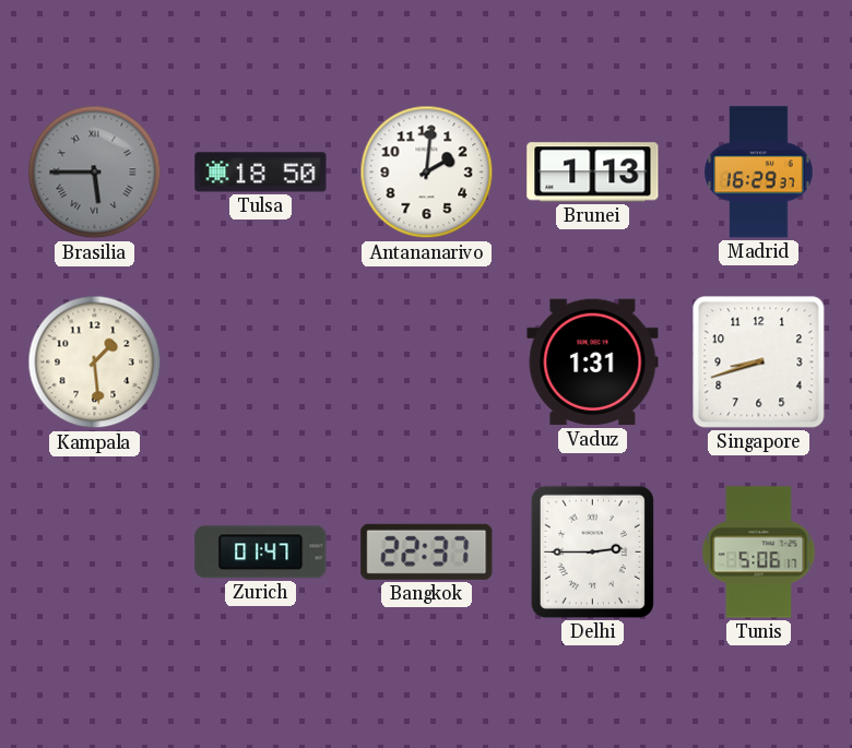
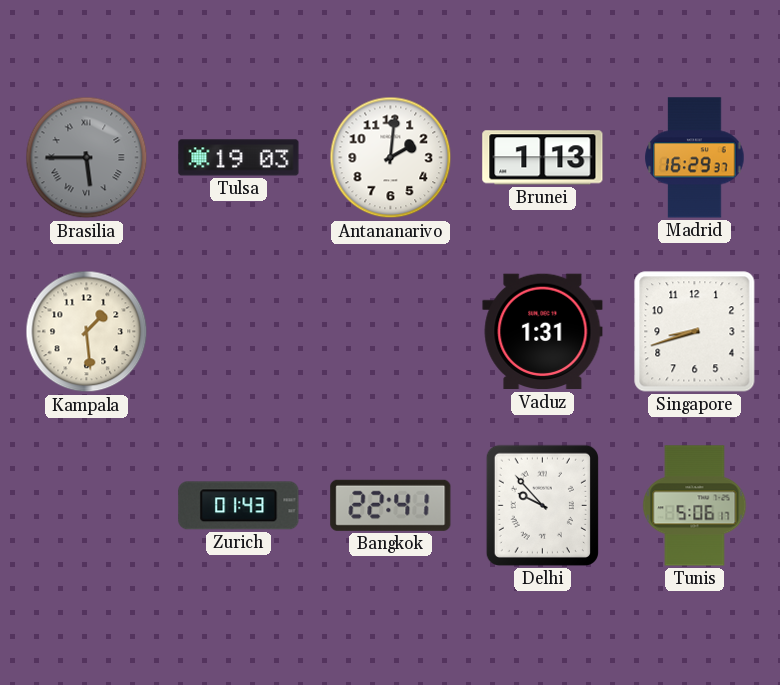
Tulsa: 18:50 -> 19:03
Zurich: 01:47 -> 01:43
Bangkok: 22:37 -> 22:41
Delhi: 2:45 -> 9:53
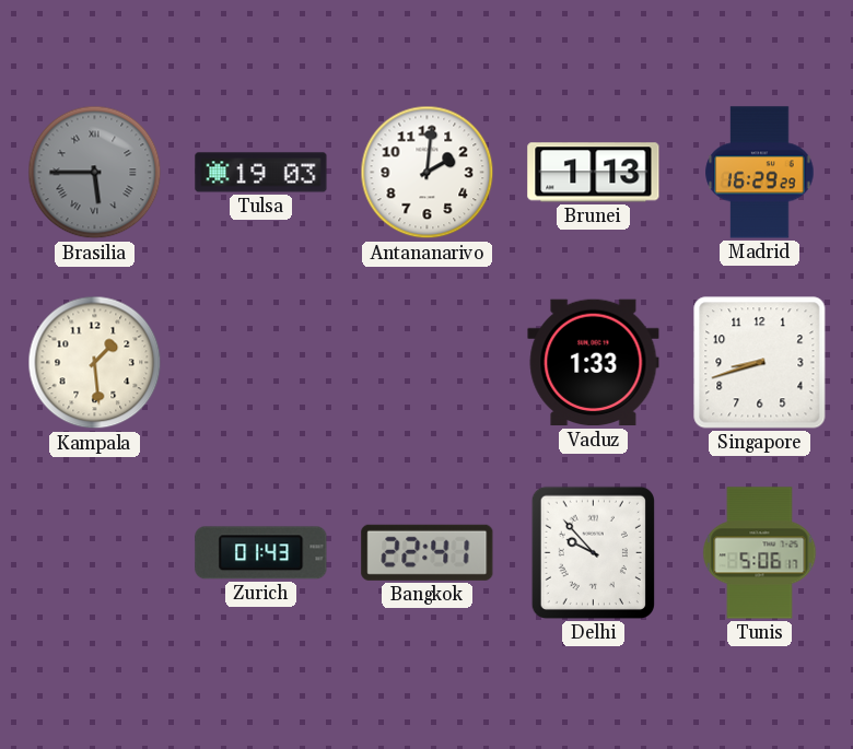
Madrid: 16:29:37 -> 16:29:29
Vaduz: 1:31 -> 1:33
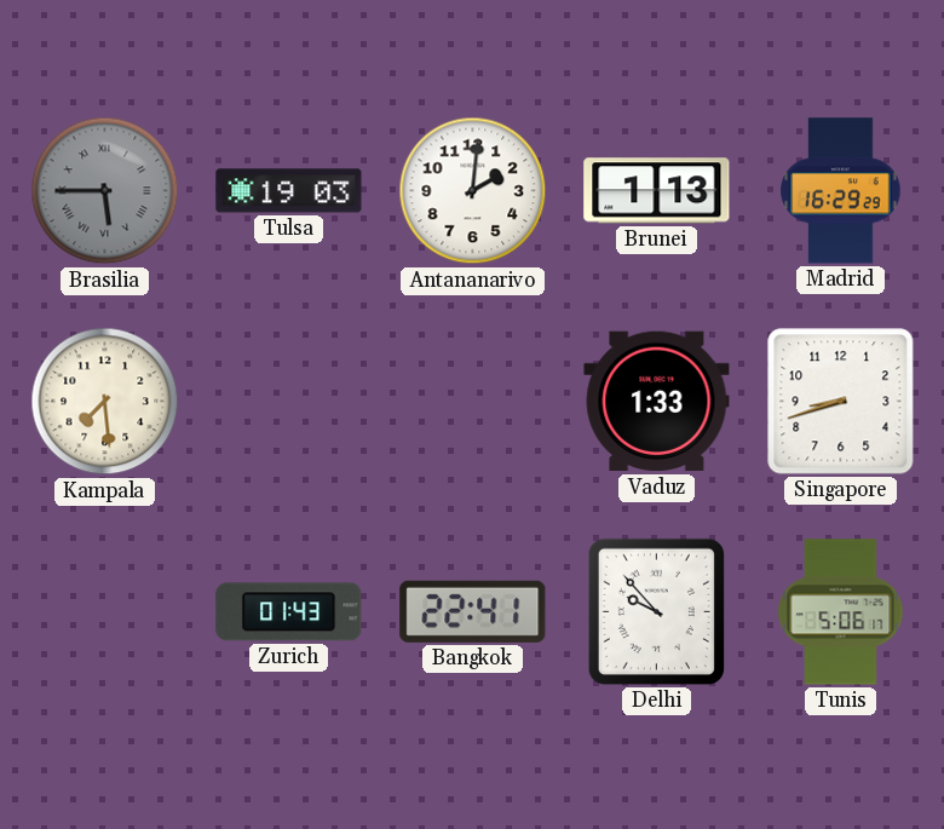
Kampala: 1:29 -> 7:29
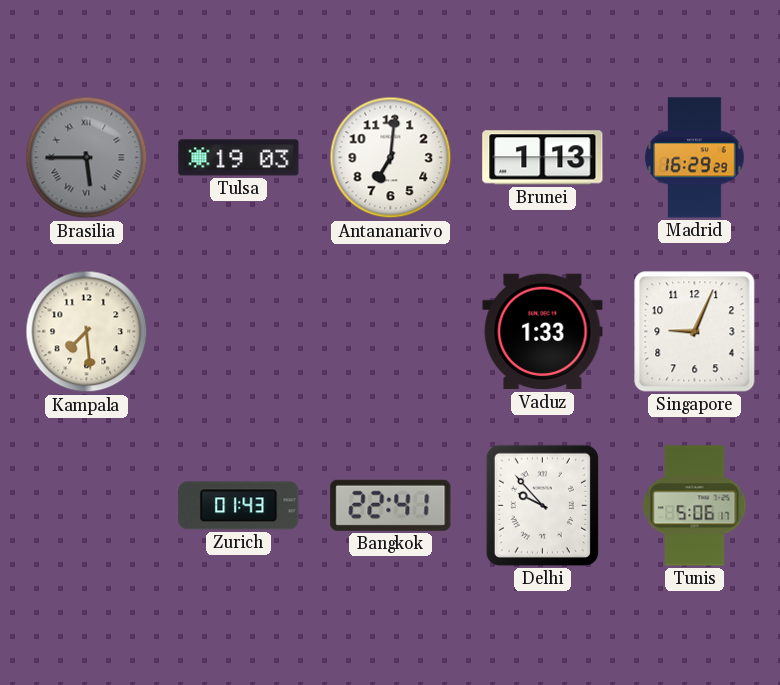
Antananarivo: 2:01 -> 7:01
Singapore: 8:42 -> 9:04
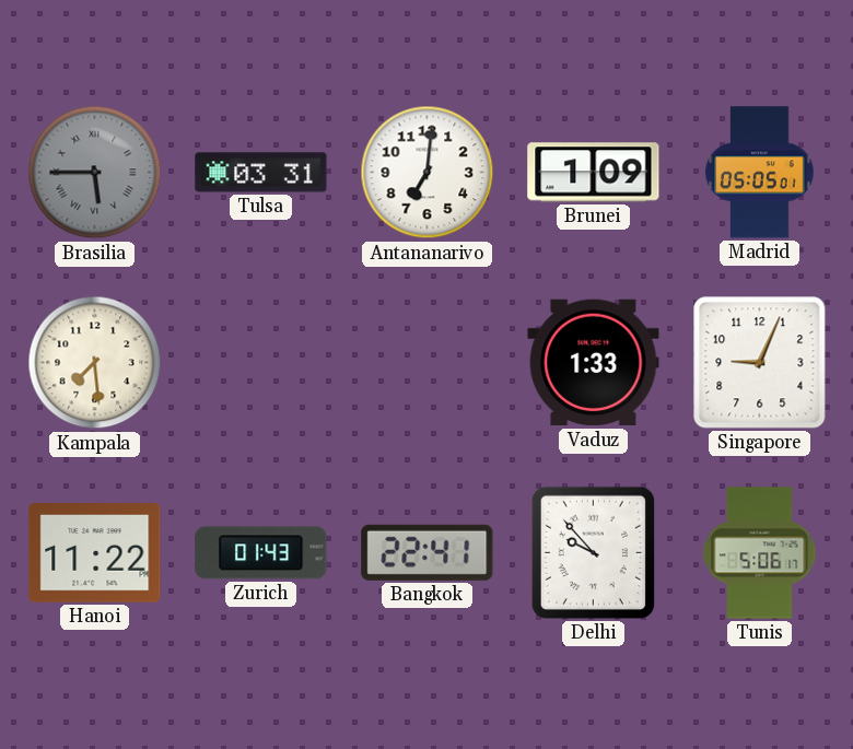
Tulsa: 19:03 -> 03:31
Brunei: 1:13 -> 1:09
Madrid: 16:29 -> 05:05
Hanoi: none -> 11:22
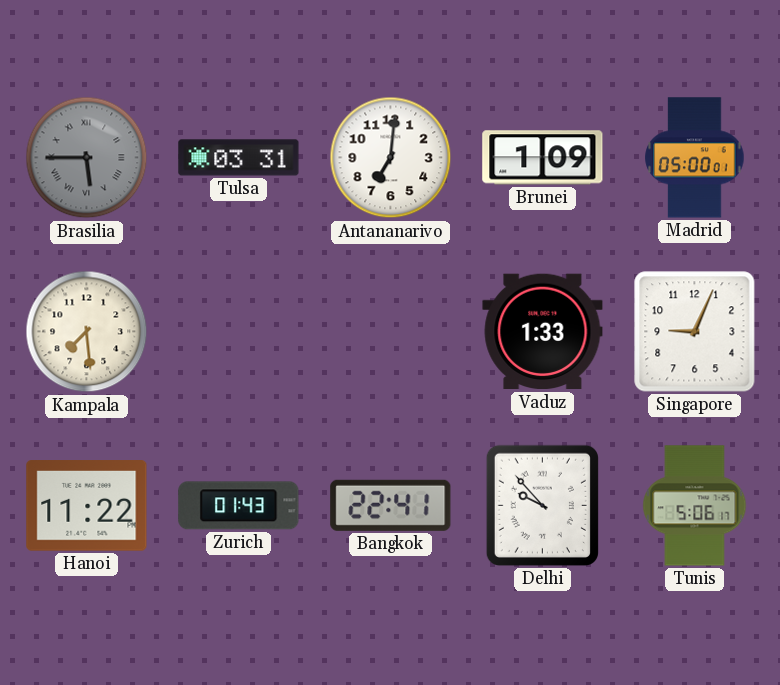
Madrid: 05:05 -> 05:00
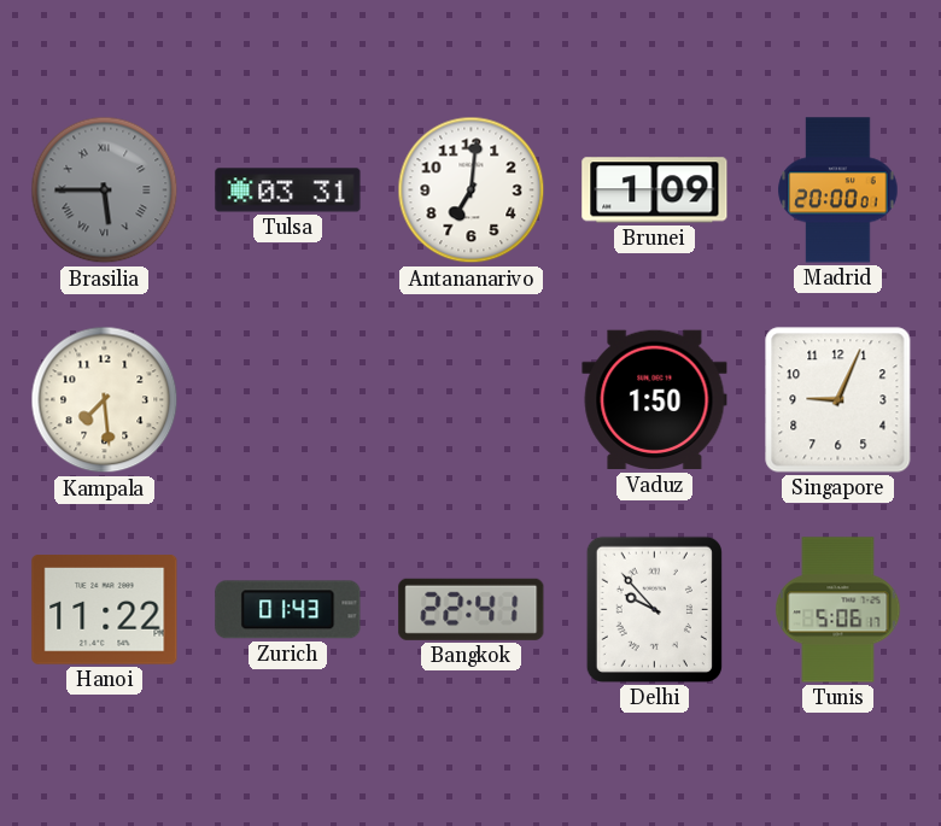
Madrid: 05:00 -> 20:00
Vaduz: 1:33 -> 1:50
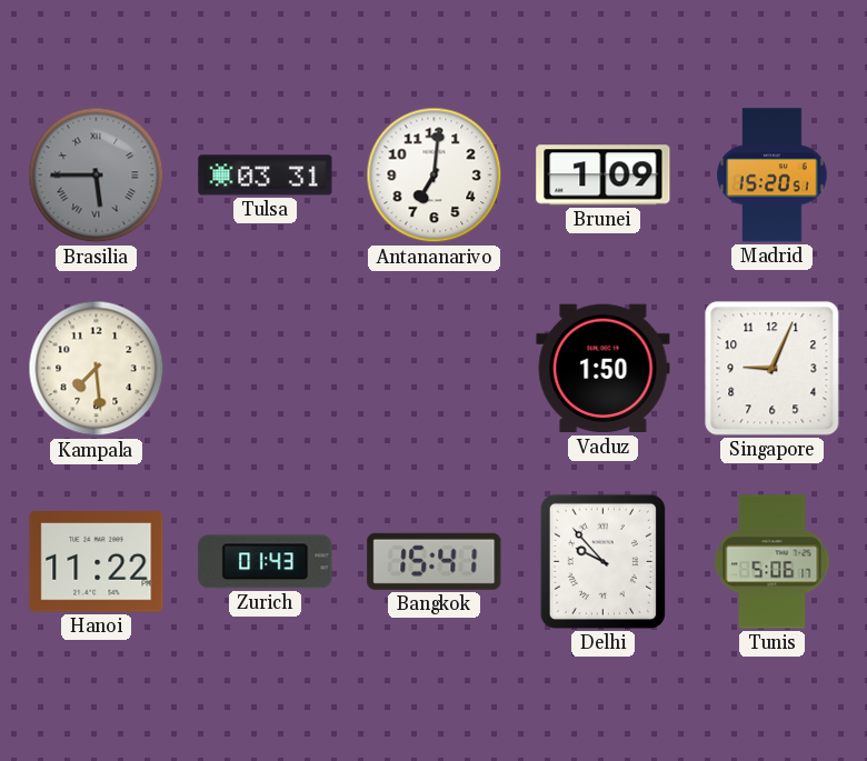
Madrid: 20:00 -> 15:20
Bangkok: 22:41 -> 15:41
